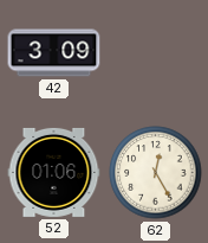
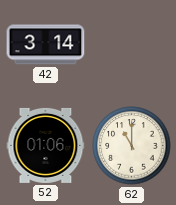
42: 3:09 -> 3:14
62: 12:25 -> 11:00
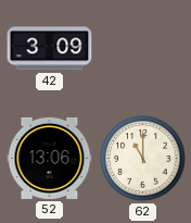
42: 3:14 -> 3:09
52: 01:06 -> 13:06
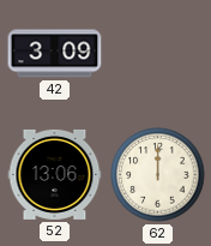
62: 11:00 -> 12:00
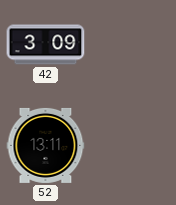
52: 13:06 -> 13:11
62: 12:00 -> none
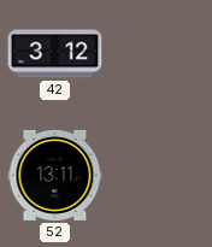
42: 3:09 -> 3:12
